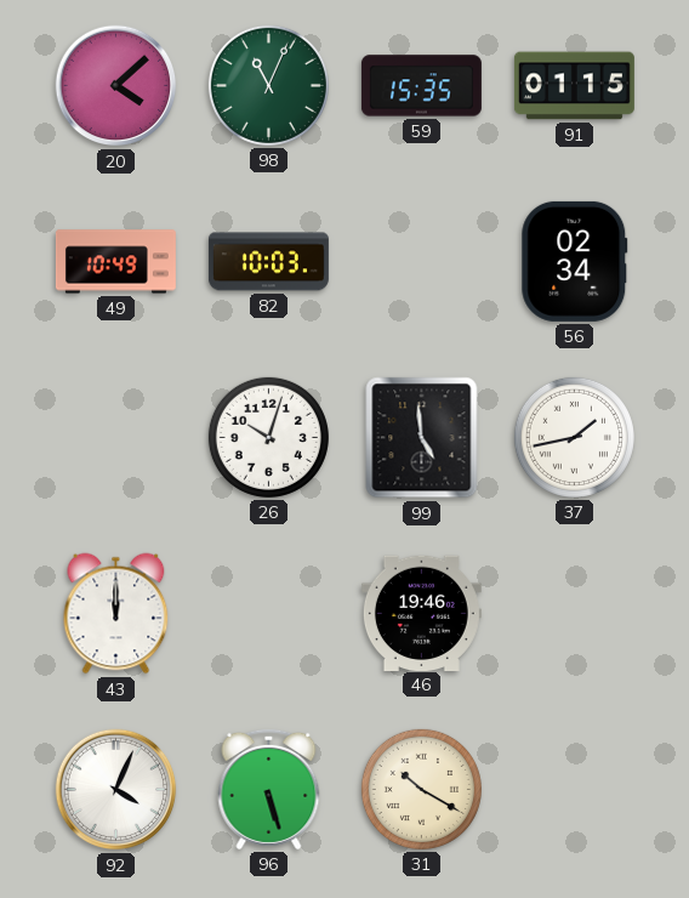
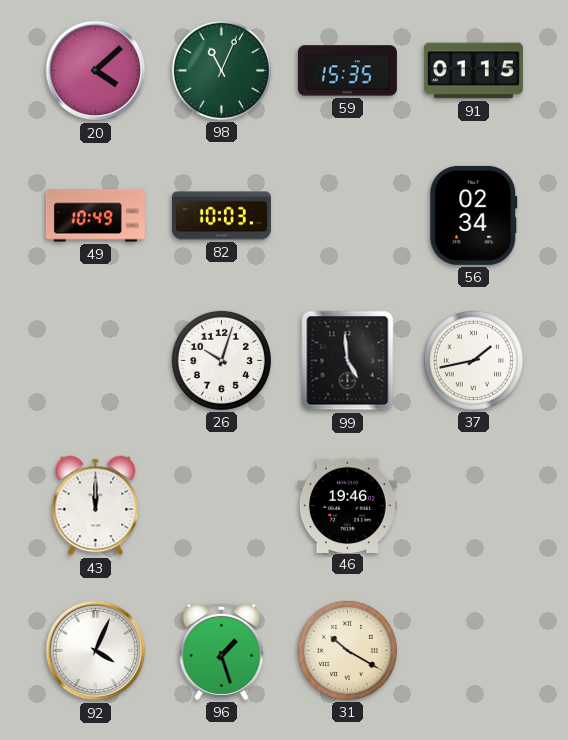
96: 5:27 -> 1:27
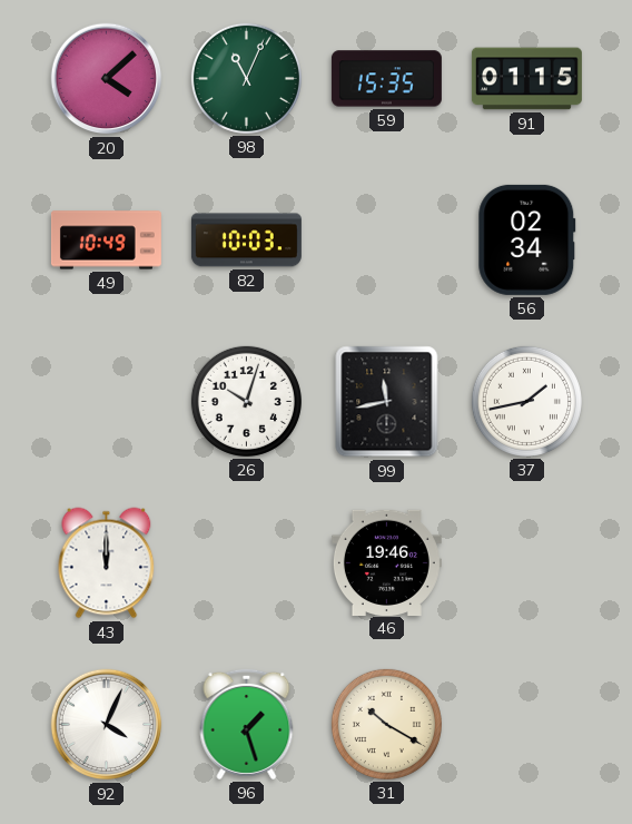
99: 4:59 -> 11:43
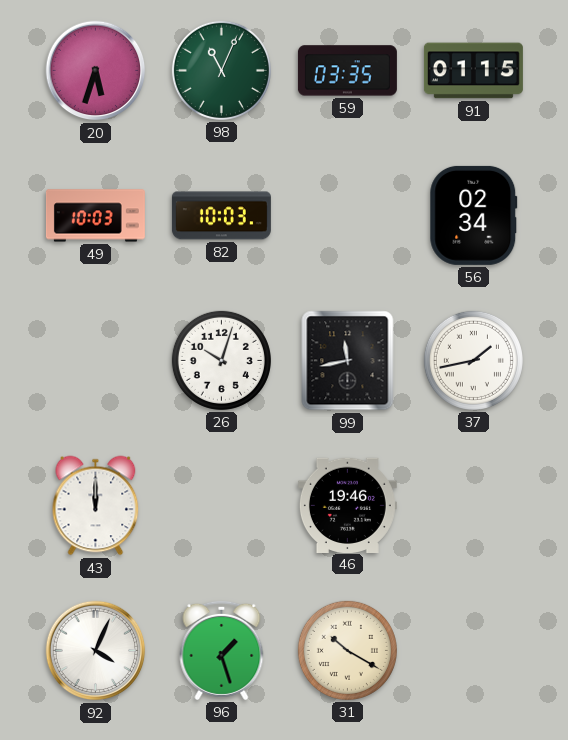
20: 4:08 -> 5:33
59: 15:35 -> 03:35
49: 10:49 -> 10:03
